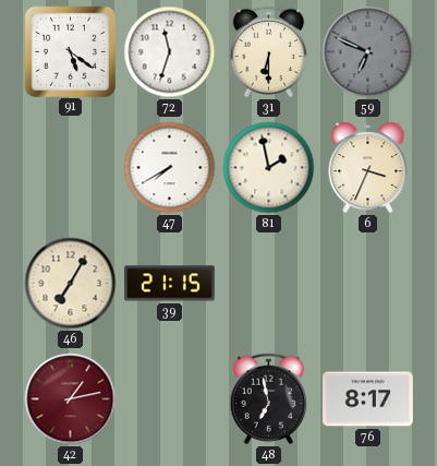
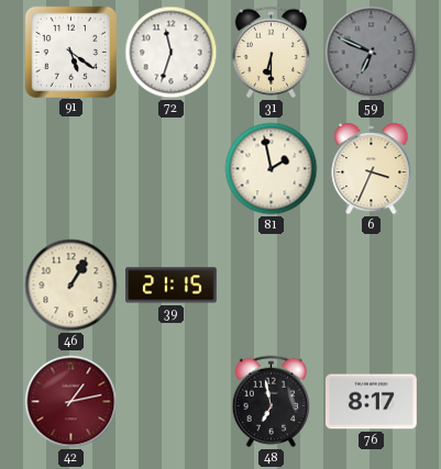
47: 7:40 -> none
46: 7:05 -> 1:05
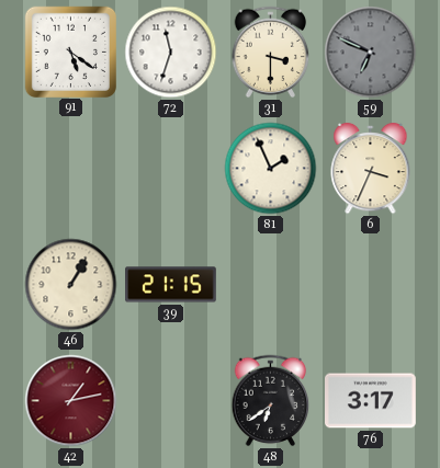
31: 6:30 -> 3:30
81: 1:58 -> 1:56
48: 6:58 -> 6:39
76: 8:17 -> 3:17
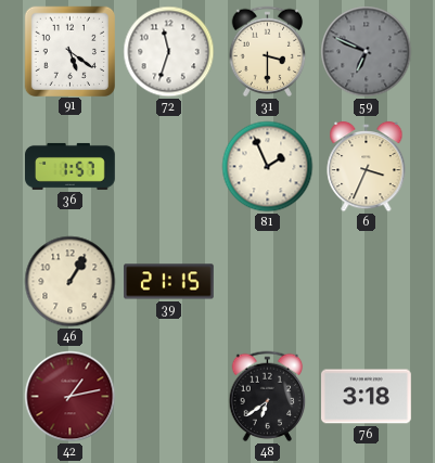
36: none -> 1:57
76: 3:17 -> 3:18
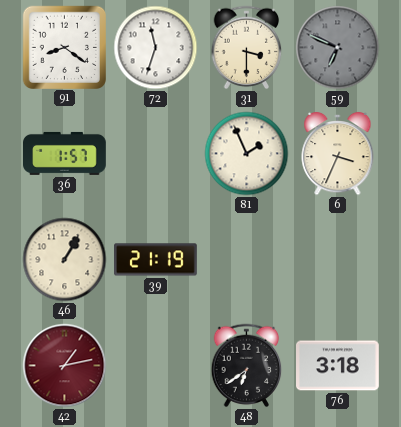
91: 5:21 -> 8:21
39: 21:15 -> 21:19
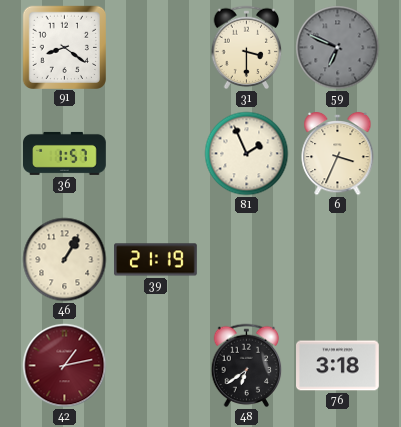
72: 11:33 -> none
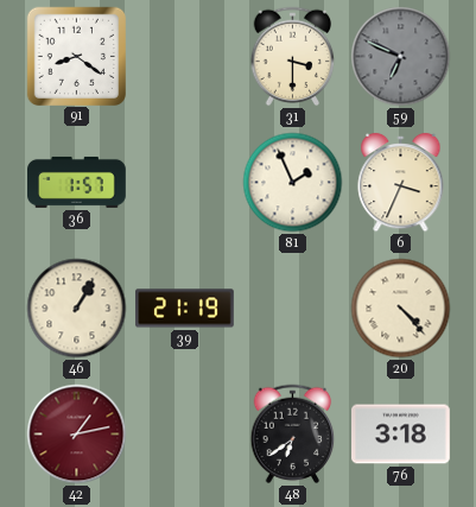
20: none -> 4:23
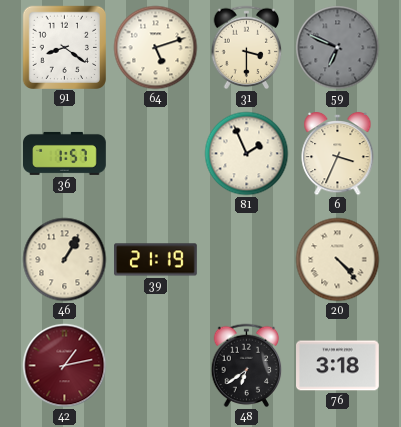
64: none -> 5:12
